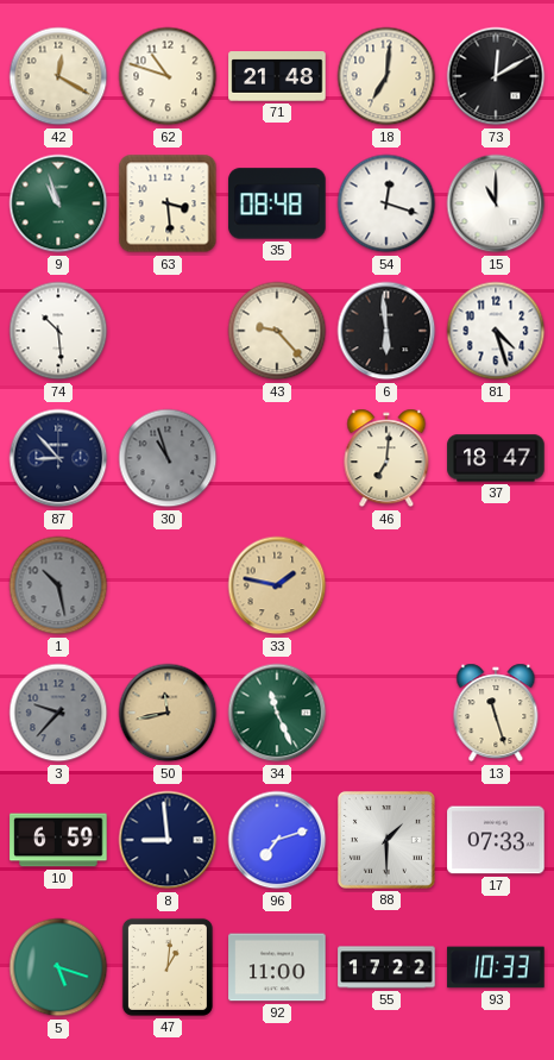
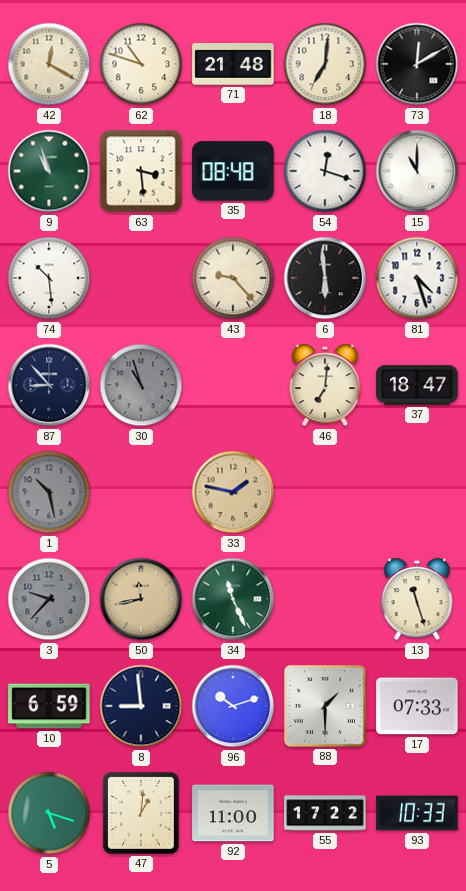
96: 7:12 -> 10:12
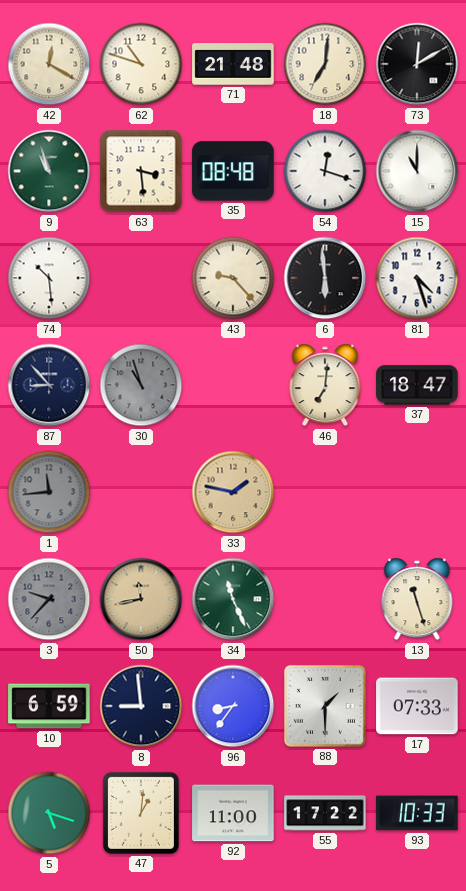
1: 10:28 -> 11:44
96: 10:12 -> 8:36
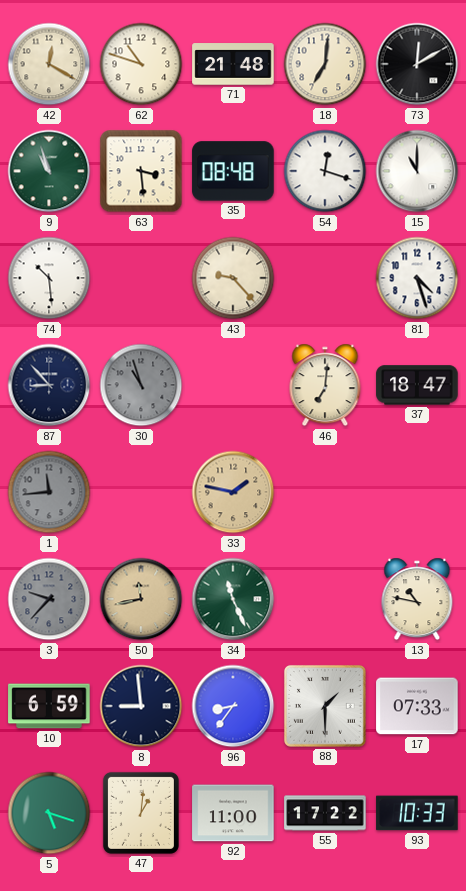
6: 5:59 -> none
13: 11:27 -> 10:47
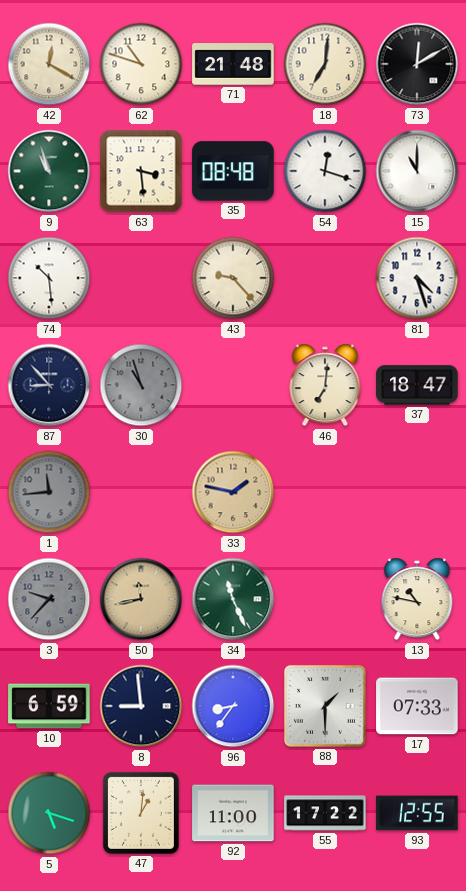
93: 10:33 -> 12:55
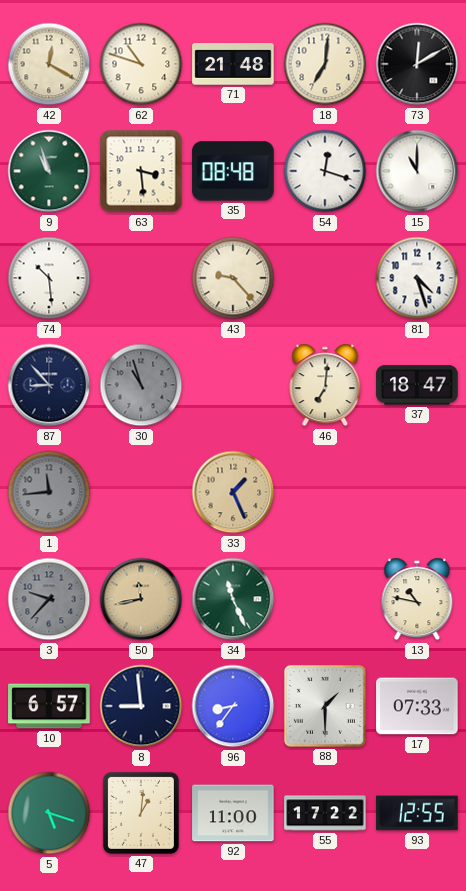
33: 1:47 -> 1:26
10: 6:59 -> 6:57
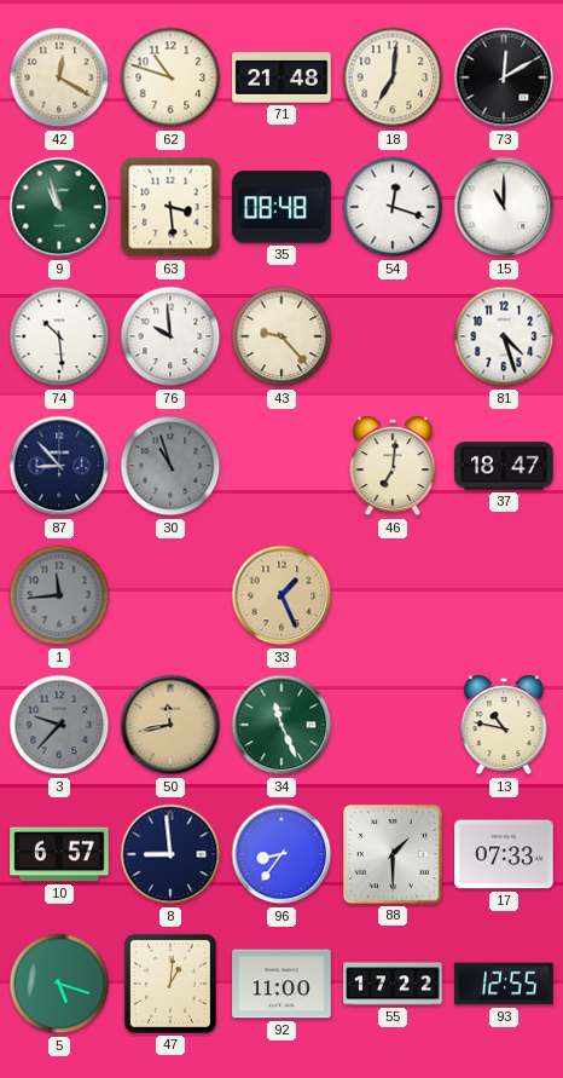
76: none -> 9:59
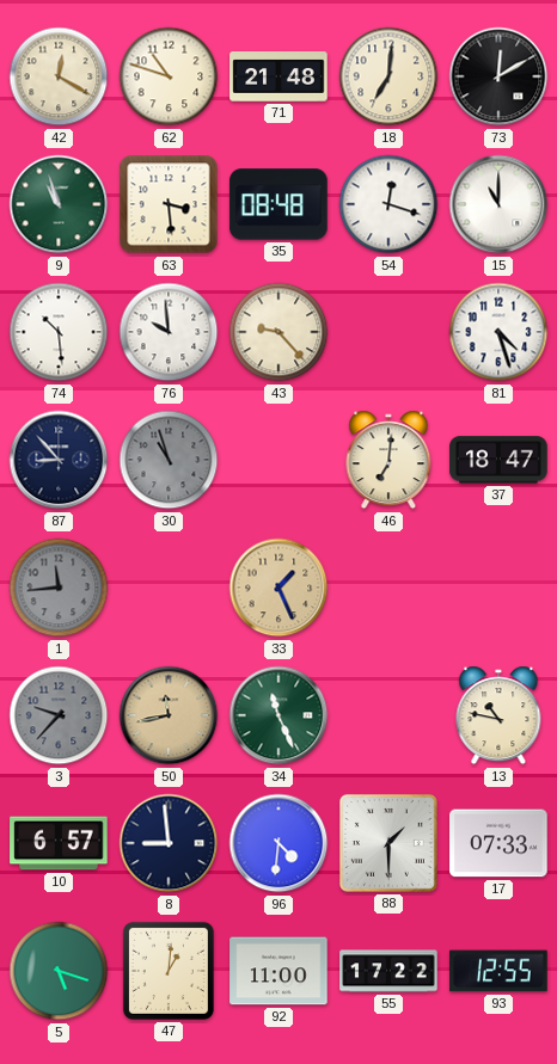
96: 8:36 -> 4:31
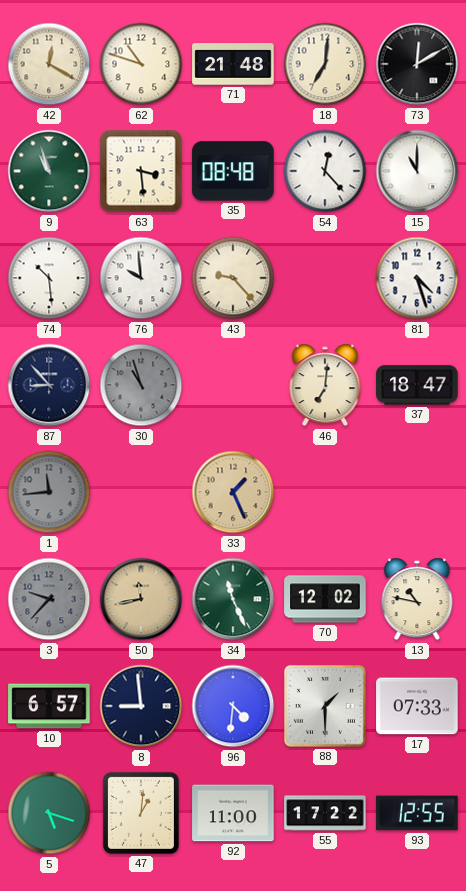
54: 12:18 -> 12:23
70: none -> 12:02
